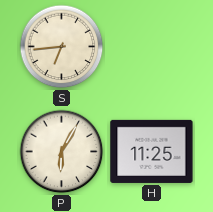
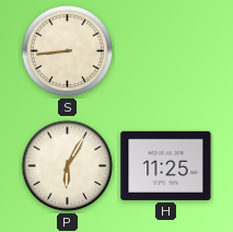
S: 6:44 -> 8:44
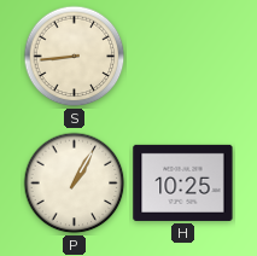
P: 6:05 -> 1:05
H: 11:25 -> 10:25
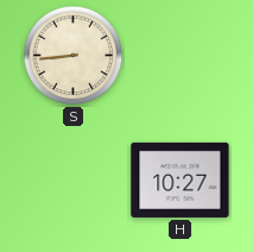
P: 1:05 -> none
H: 10:25 -> 10:27
